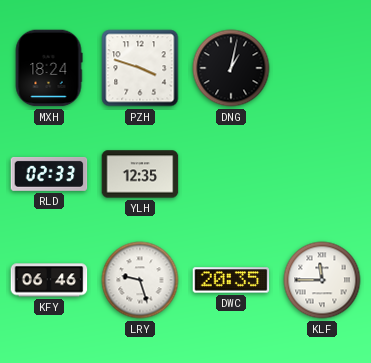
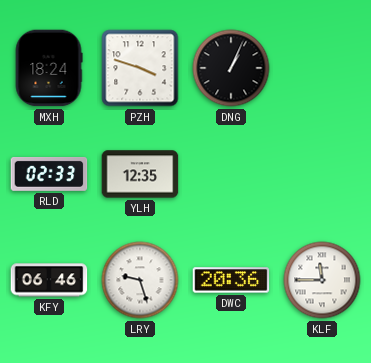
DNG: 1:02 -> 1:04
DWC: 20:35 -> 20:36
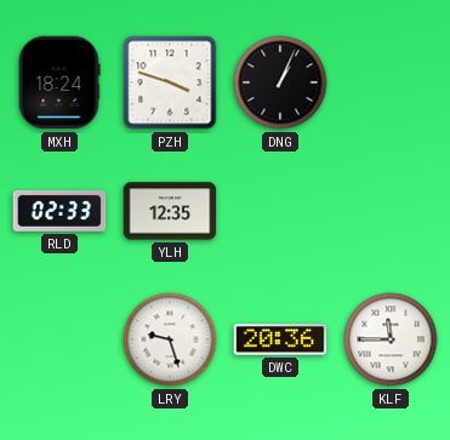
KFY: 06:46 -> none
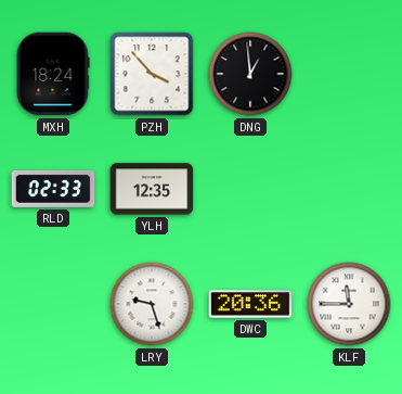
PZH: 3:48 -> 3:53
DNG: 1:04 -> 12:59
